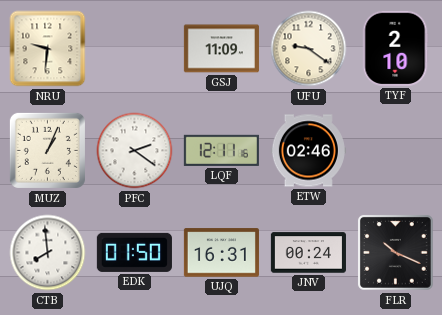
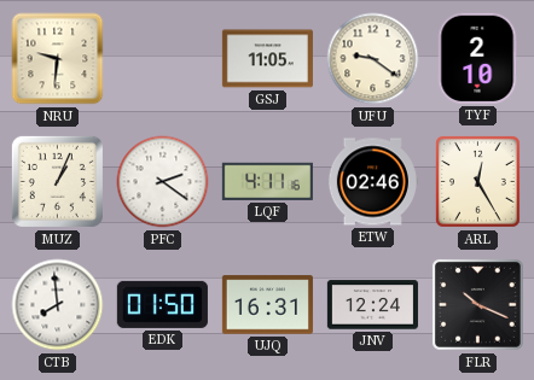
GSJ: 11:09 -> 11:05
LQF: 12:11 -> 4:11
ARL: none -> 12:25
JNV: 00:24 -> 12:24
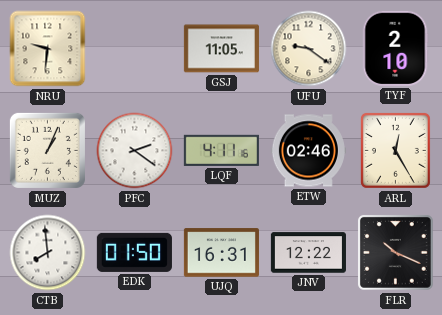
JNV: 12:24 -> 12:22
